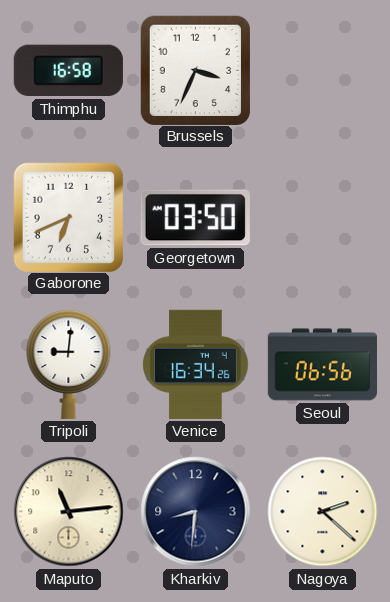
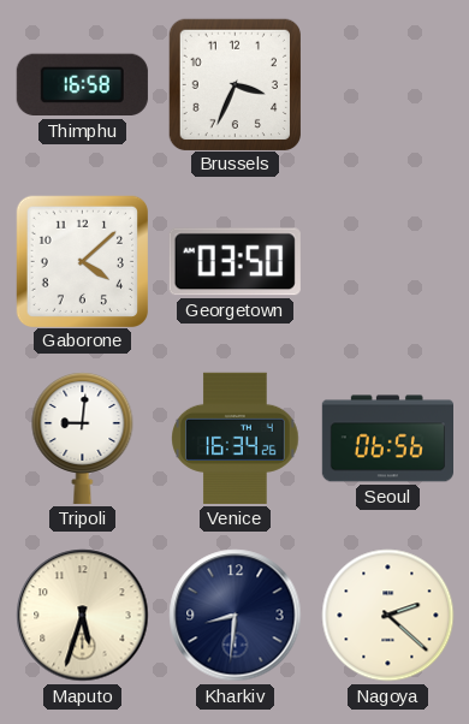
Gaborone: 6:41 -> 4:08
Maputo: 11:14 -> 5:33
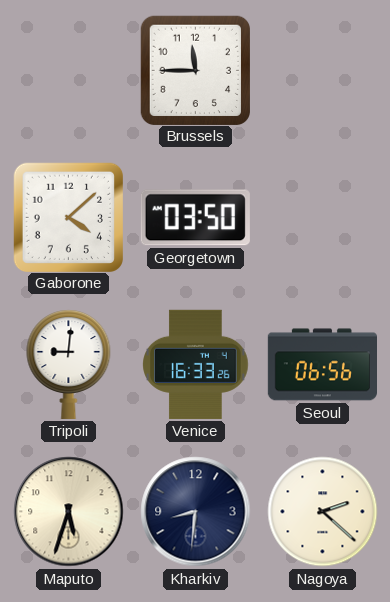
Thimphu: 16:58 -> none
Brussels: 3:34 -> 11:45
Venice: 16:34 -> 16:33
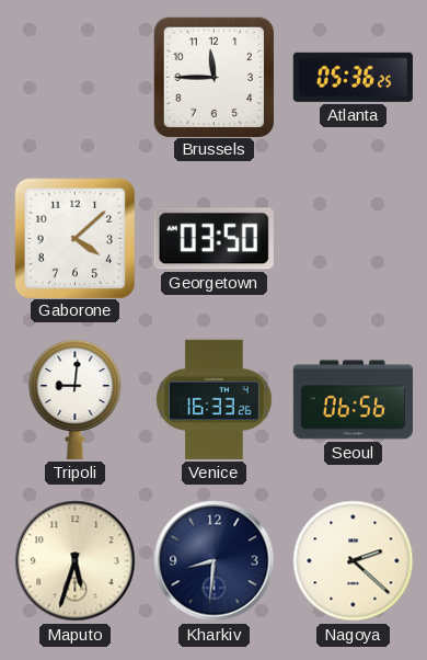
Atlanta: none -> 05:36
